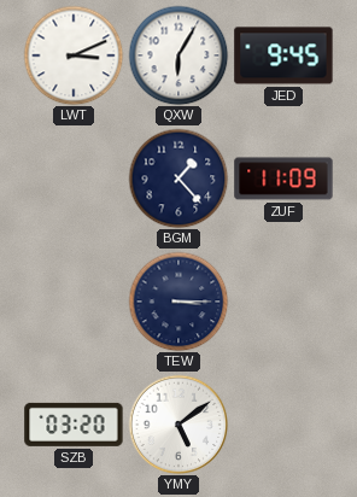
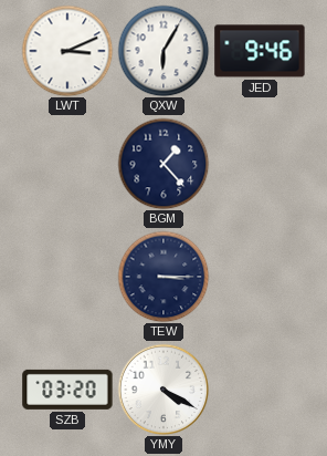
JED: 9:45 -> 9:46
ZUF: 11:09 -> none
YMY: 5:09 -> 4:20
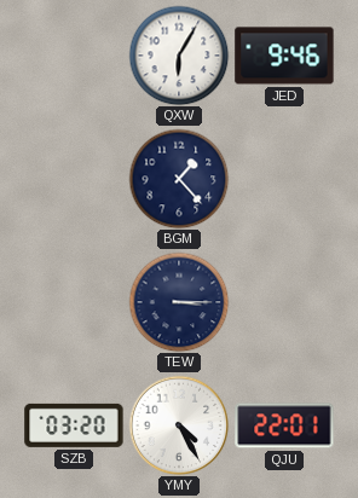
LWT: 3:11 -> none
YMY: 4:20 -> 4:25
QJU: none -> 22:01
